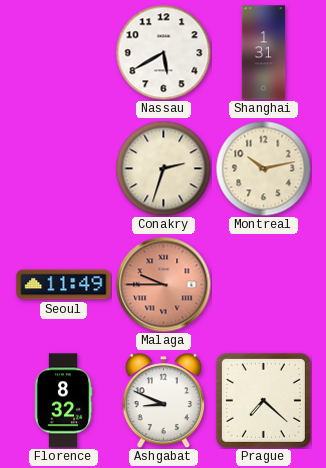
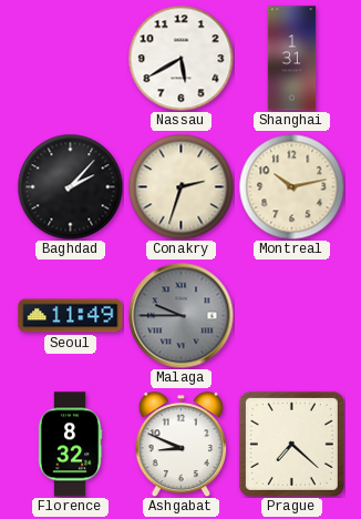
Baghdad: none -> 2:07
Malaga dial: salmon -> grey
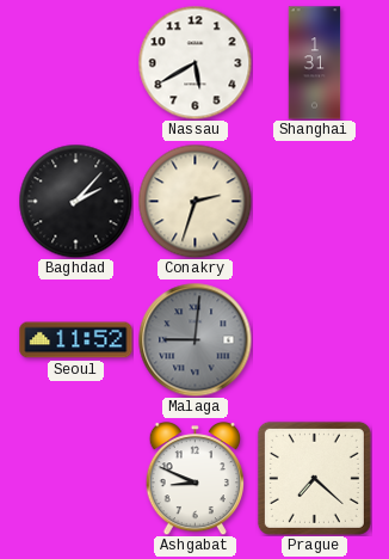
Montreal: 10:13 -> none
Seoul: 11:49 -> 11:52
Malaga: 9:45 -> 9:01
Florence: 8:32 -> none
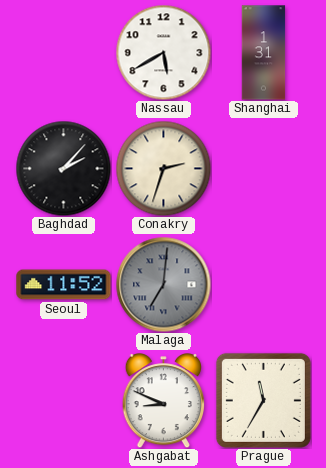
Malaga: 9:01 -> 7:01
Prague: 7:22 -> 11:35
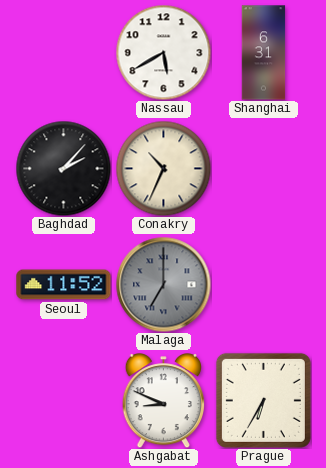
Shanghai: 1:31 -> 6:31
Conakry: 2:33 -> 10:34
Malaga: 7:01 -> 7:00
Prague: 11:35 -> 6:35
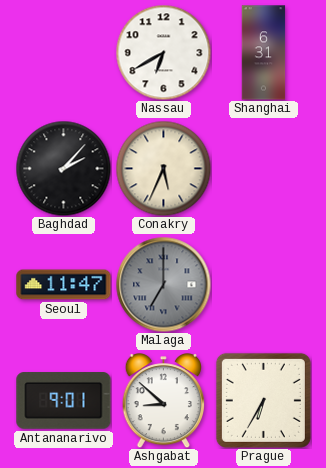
Nassau: 5:40 -> 6:40
Conakry: 10:34 -> 5:34
Seoul: 11:52 -> 11:47
Antananarivo: none -> 9:01
Ashgabat: 8:49 -> 8:52
